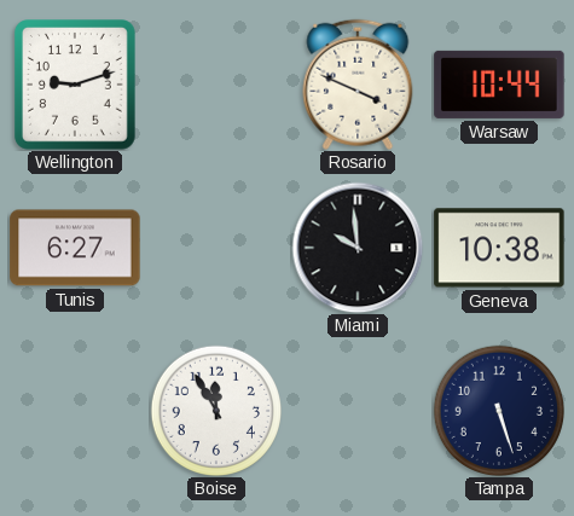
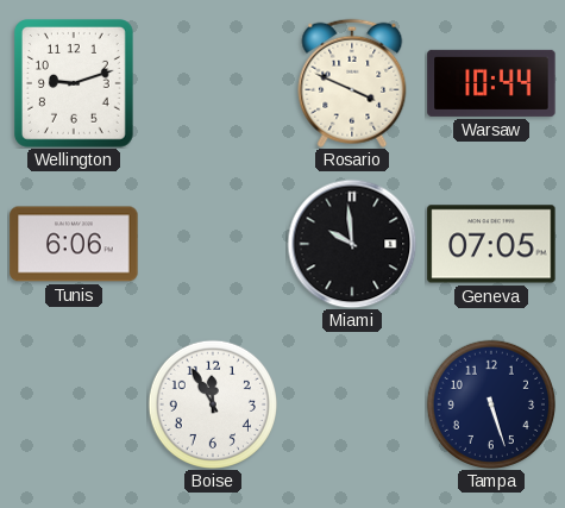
Tunis: 6:27 -> 6:06
Geneva: 10:38 -> 07:05
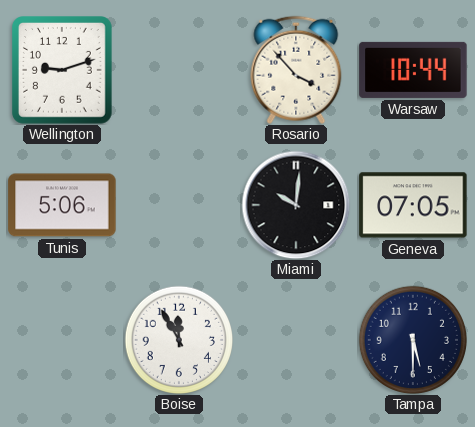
Rosario: 3:49 -> 3:53
Tunis: 6:06 -> 5:06
Miami: 9:59 -> 10:01
Tampa: 5:27 -> 5:30
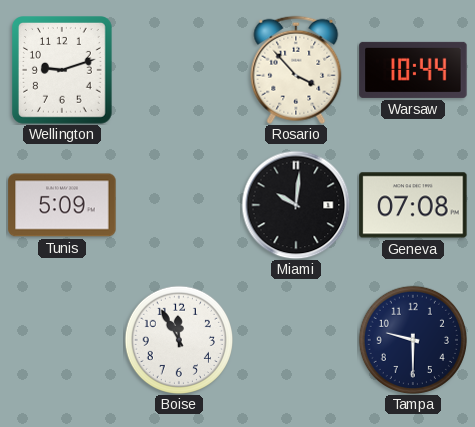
Tunis: 5:06 -> 5:09
Geneva: 07:05 -> 07:08
Tampa: 5:30 -> 9:30
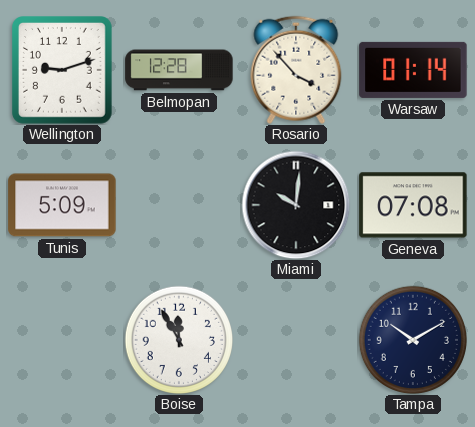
Belmopan: none -> 12:28
Warsaw: 10:44 -> 01:14
Tampa: 9:30 -> 10:10
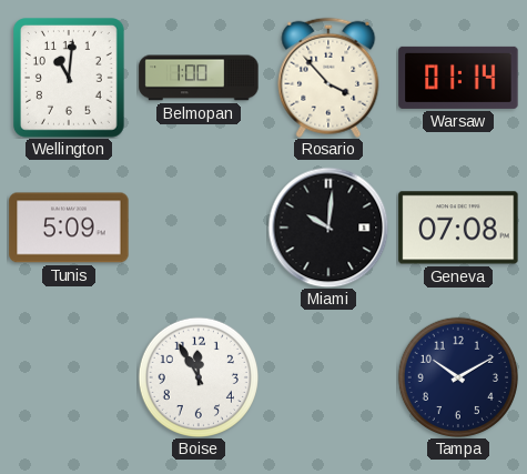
Wellington: 9:12 -> 11:01
Belmopan: 12:28 -> 1:00
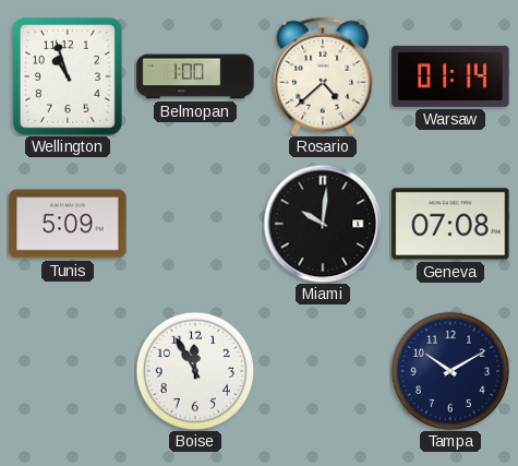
Wellington: 11:01 -> 10:57
Rosario: 3:53 -> 4:38
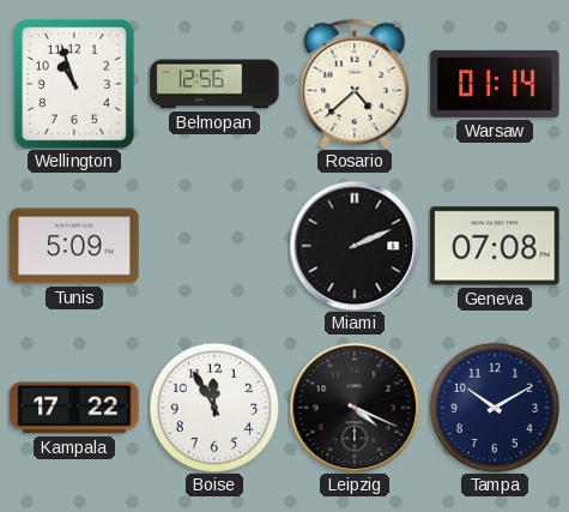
Belmopan: 1:00 -> 12:56
Miami: 10:01 -> 2:11
Kampala: none -> 17:22
Leipzig: none -> 4:19
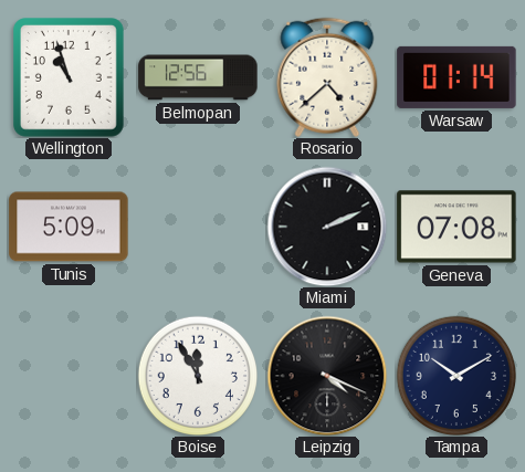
Kampala: 17:22 -> none
